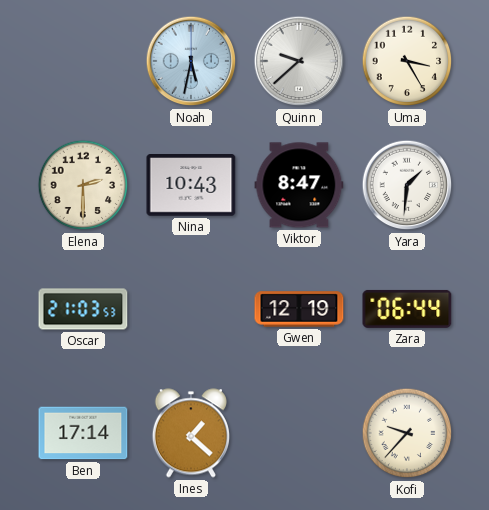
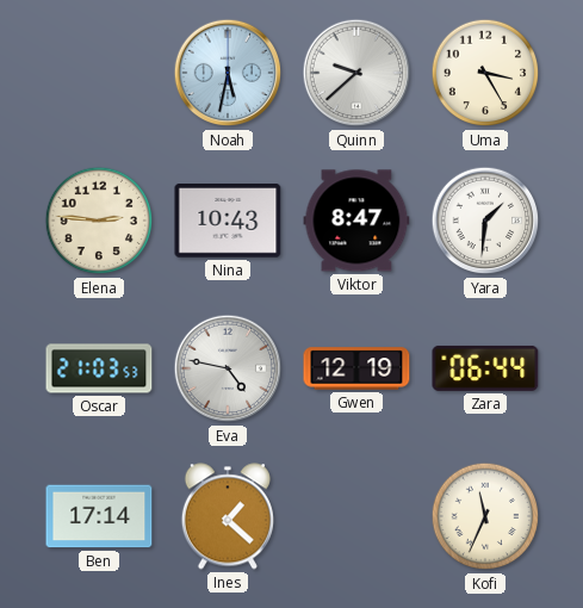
Elena: 2:30 -> 2:46
Eva: none -> 4:47
Kofi: 9:37 -> 11:34
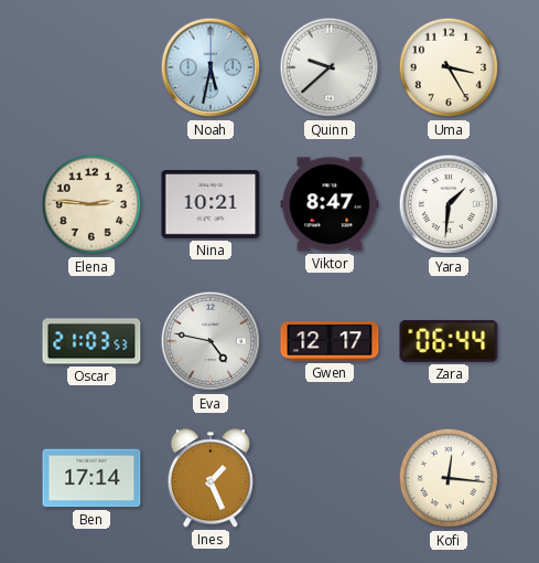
Nina: 10:43 -> 10:21
Gwen: 12:19 -> 12:17
Ines: 1:22 -> 1:26
Kofi: 11:34 -> 12:16
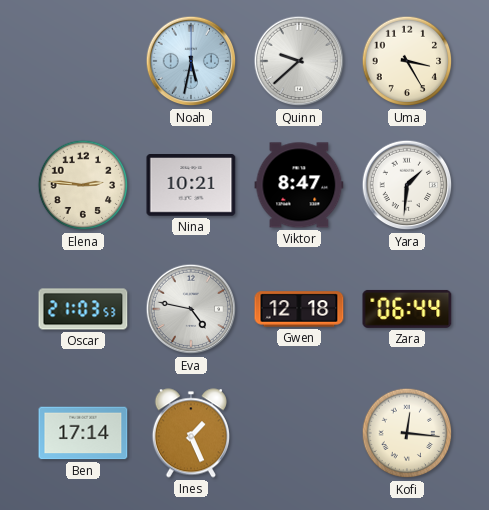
Gwen: 12:17 -> 12:18
